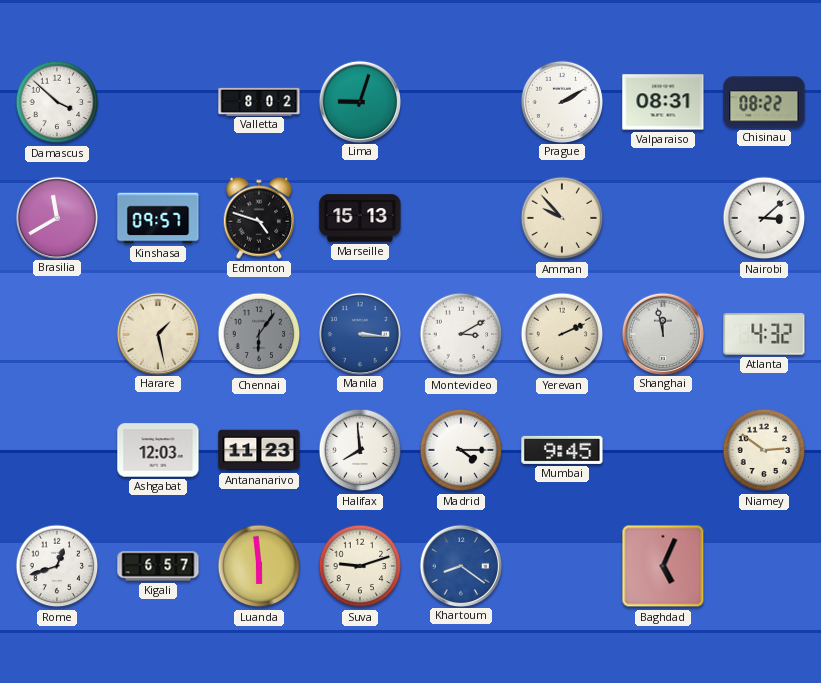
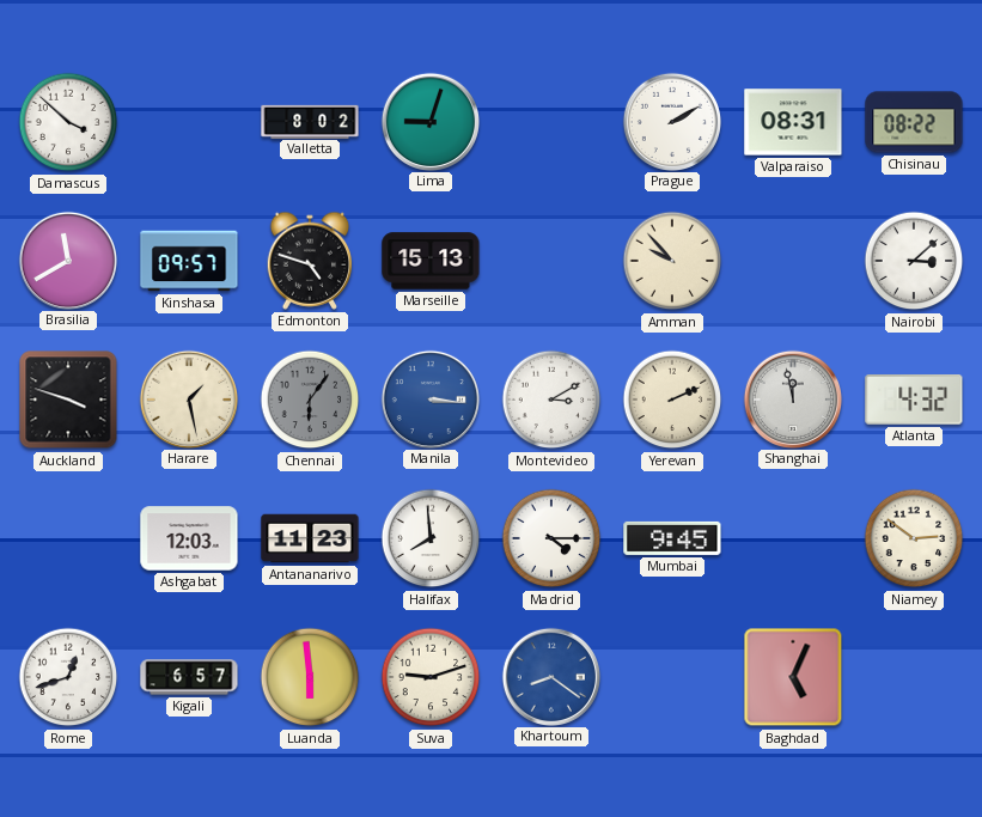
Auckland: none -> 3:48
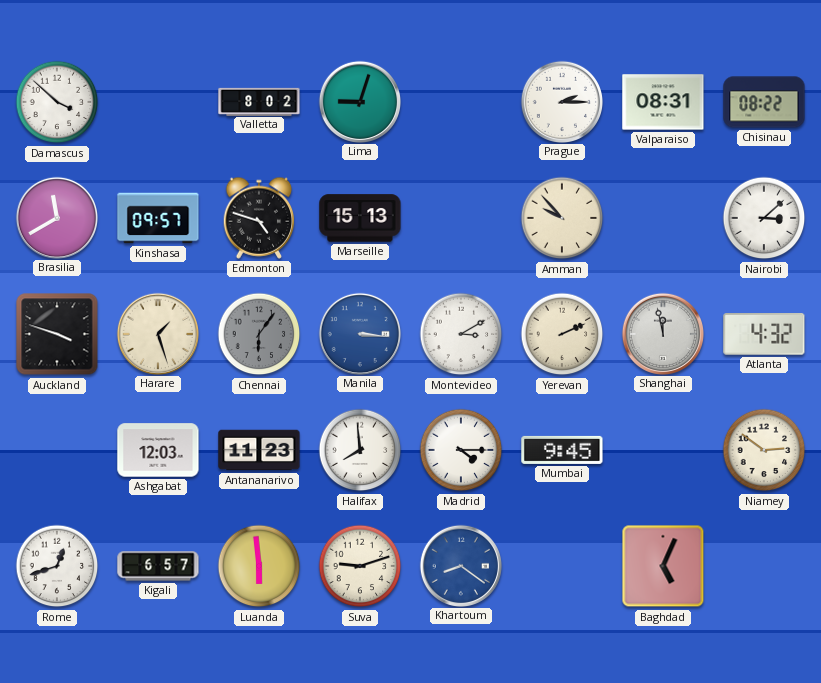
Prague: 2:10 -> 2:15
Harare: 1:28 -> 1:27
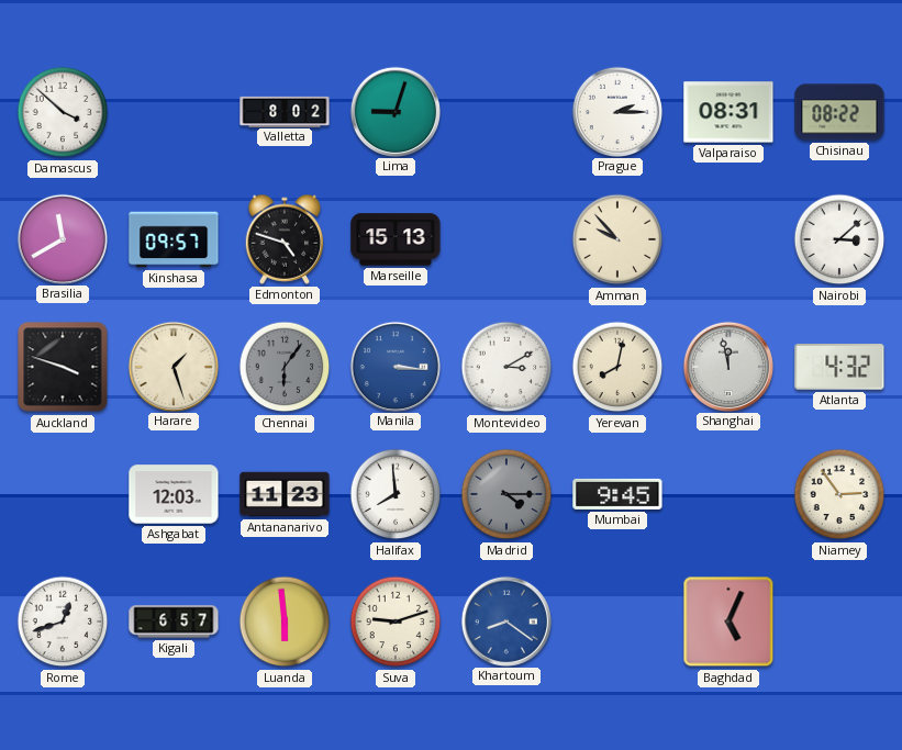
Yerevan: 2:11 -> 8:02
Madrid dial: white -> grey
Niamey: 2:51 -> 2:54
